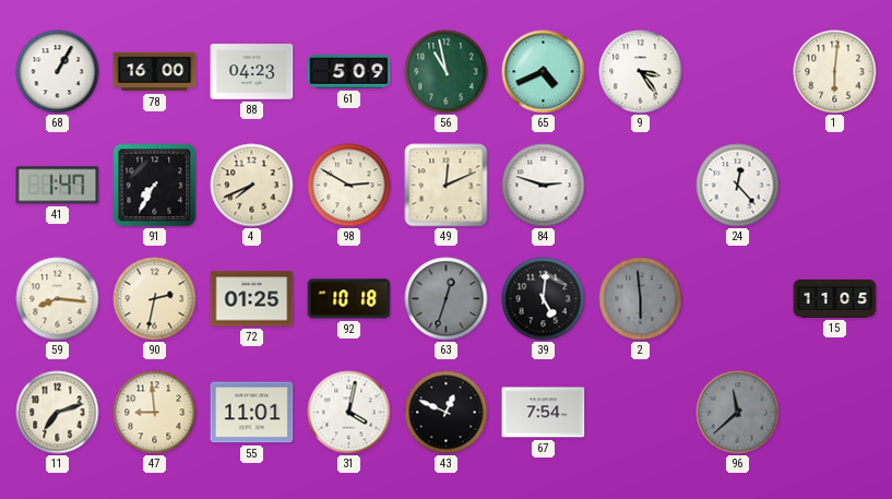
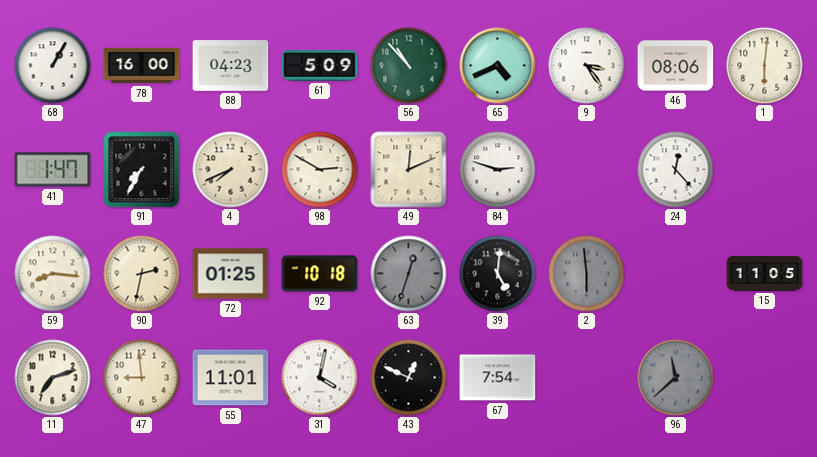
56: 10:58 -> 10:53
46: none -> 08:06
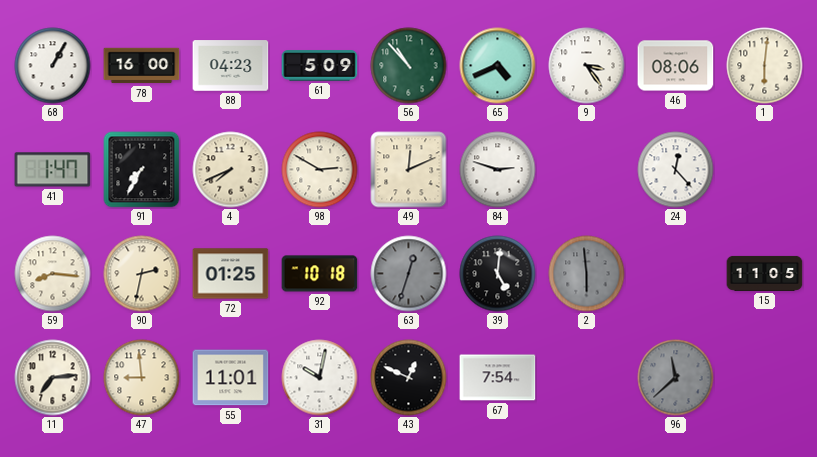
11: 7:12 -> 7:14
31: 4:02 -> 10:02
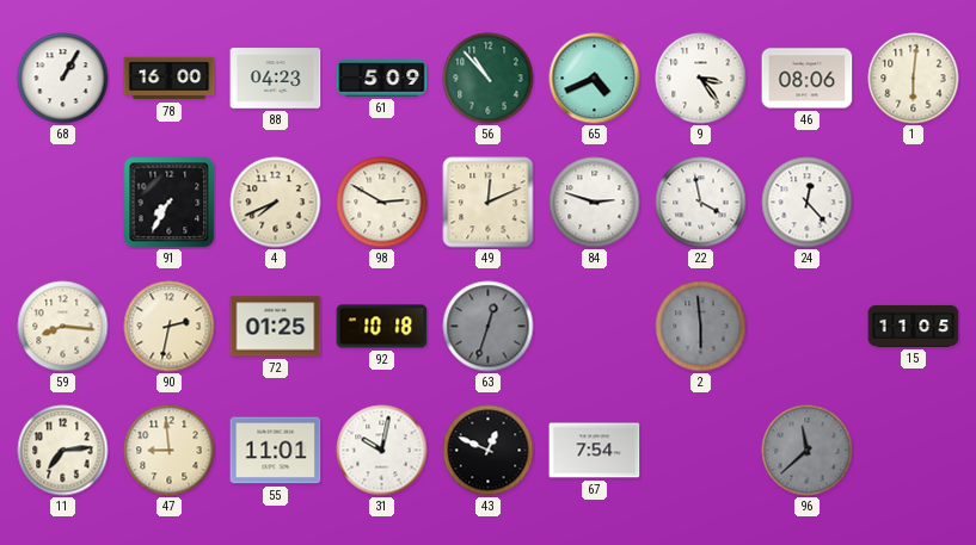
41: 1:47 -> none
22: none -> 3:58
39: 5:01 -> none
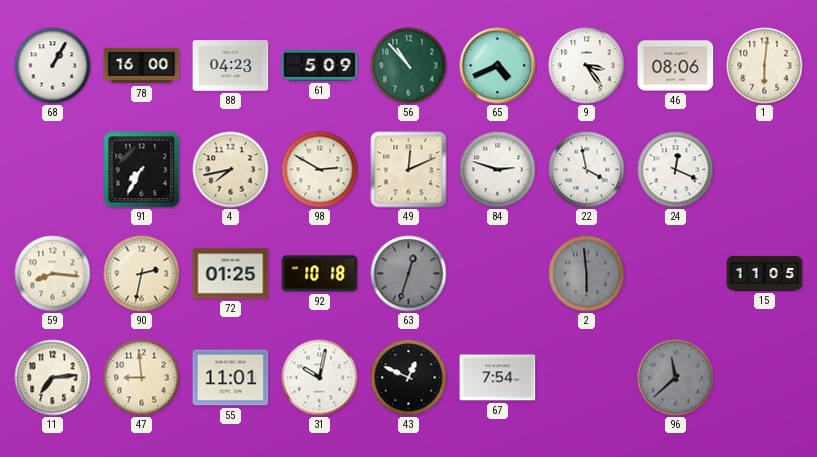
4: 7:41 -> 7:43
24: 12:23 -> 12:19
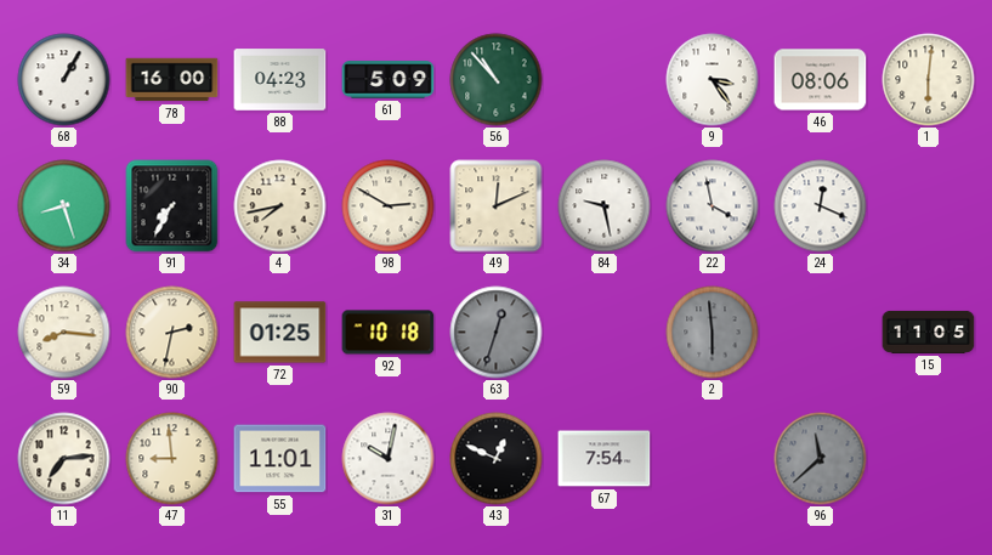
65: 4:41 -> none
34: none -> 8:27
84: 2:48 -> 9:28
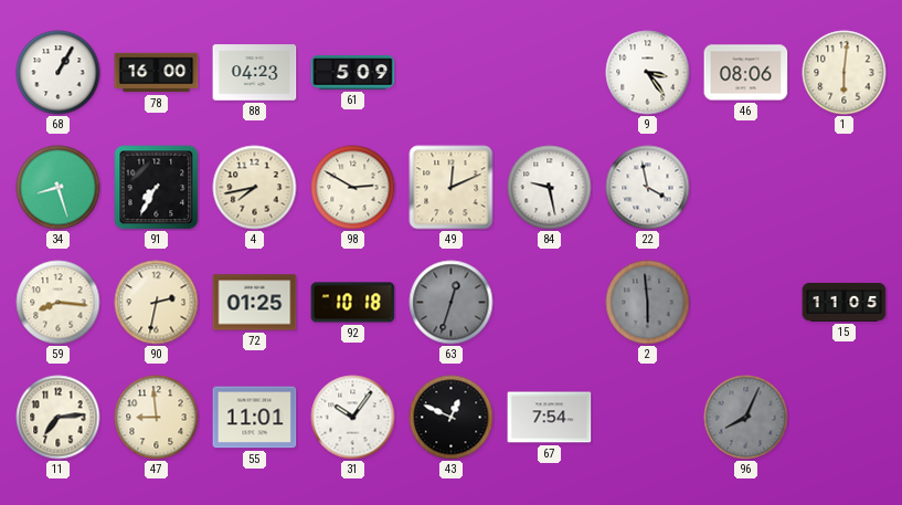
56: 10:53 -> none
24: 12:19 -> none
31: 10:02 -> 10:06
96: 11:38 -> 8:04
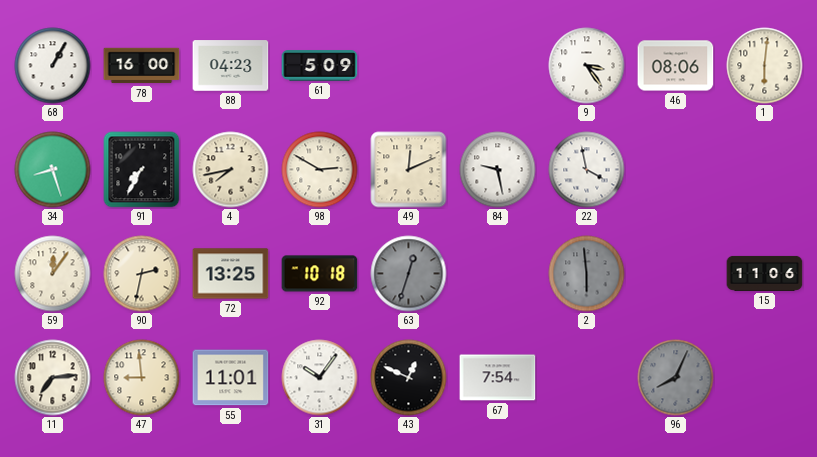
59: 8:16 -> 12:06
72: 01:25 -> 13:25
15: 11:05 -> 11:06
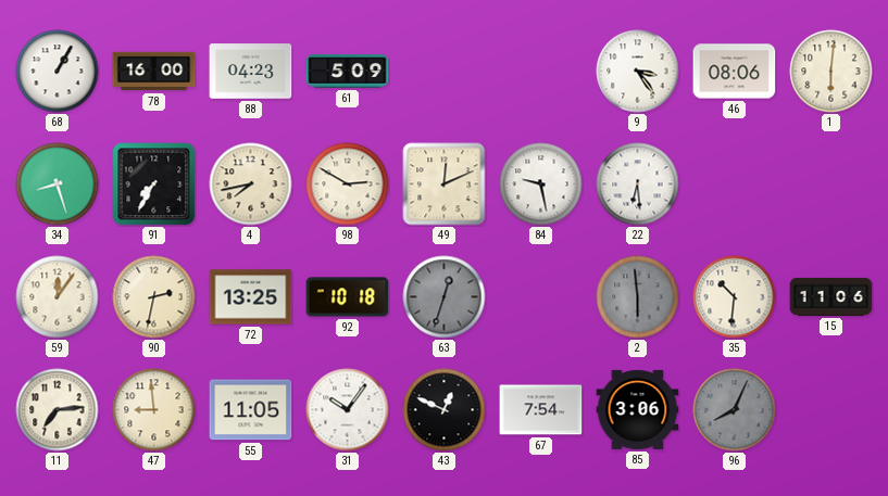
22: 3:58 -> 6:29
35: none -> 10:31
55: 11:01 -> 11:05
85: none -> 3:06
